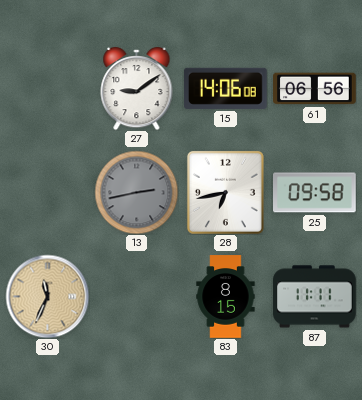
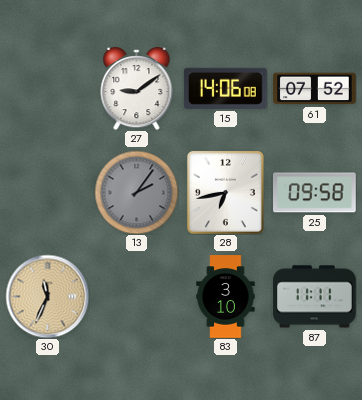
61: 06:56 -> 07:52
13: 2:43 -> 2:06
83: 8:15 -> 3:10
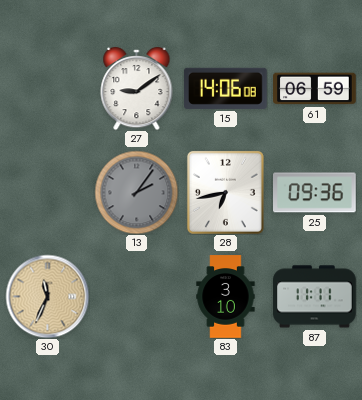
61: 07:52 -> 06:59
25: 09:58 -> 09:36
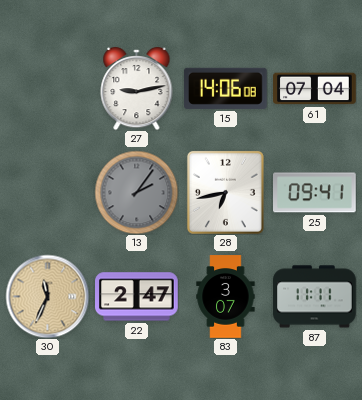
27: 9:09 -> 9:13
61: 06:59 -> 07:04
25: 09:36 -> 09:41
22: none -> 2:47
83: 3:10 -> 3:07
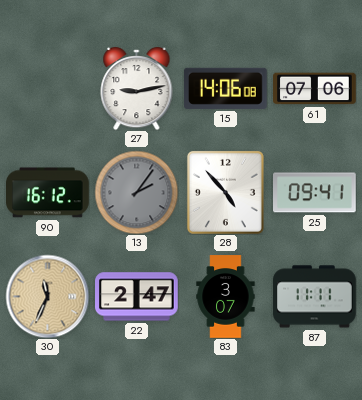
61: 07:04 -> 07:06
90: none -> 16:12
28: 6:43 -> 4:53
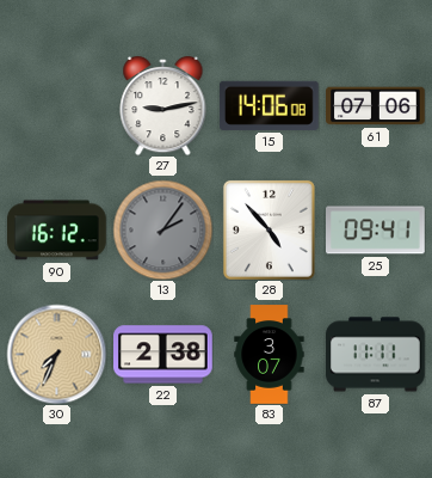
30: 11:34 -> 7:34
22: 2:47 -> 2:38
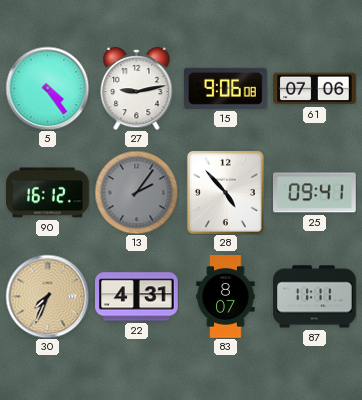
5: none -> 4:24
15: 14:06 -> 9:06
22: 2:38 -> 4:31
83: 3:07 -> 8:07
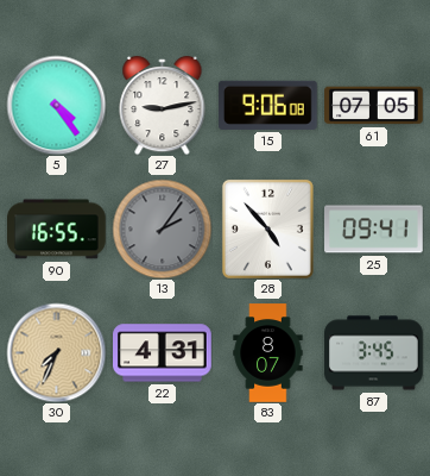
61: 07:06 -> 07:05
90: 16:12 -> 16:55
87: 11:11 -> 3:45
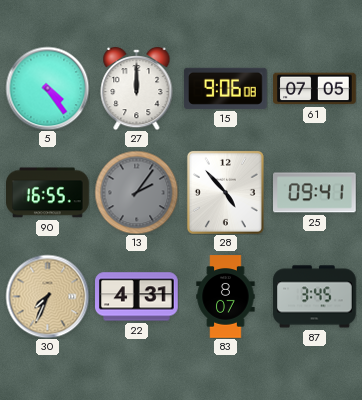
27: 9:13 -> 12:00
